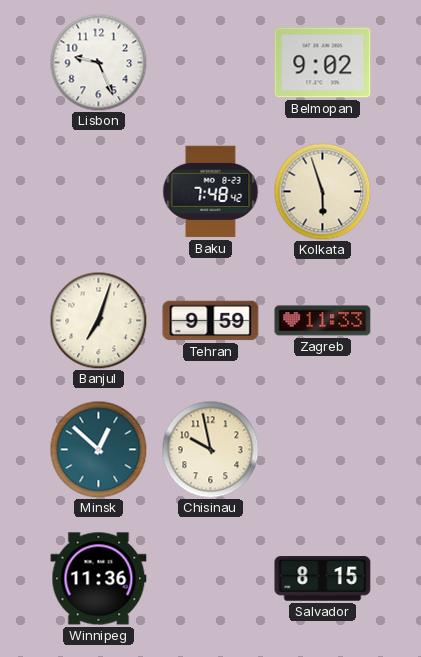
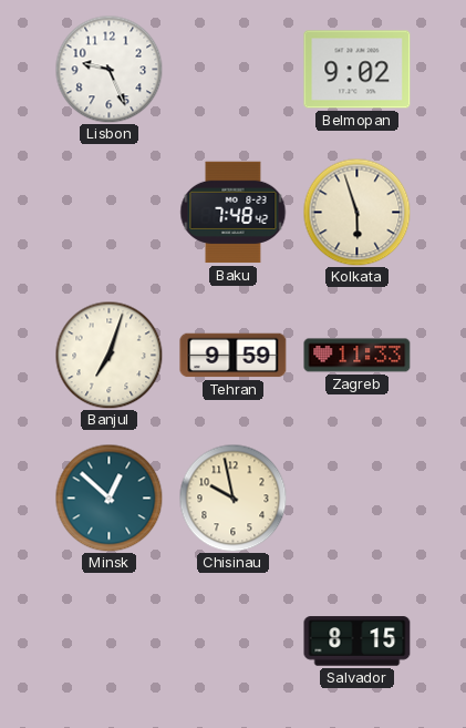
Winnipeg: 11:36 -> none
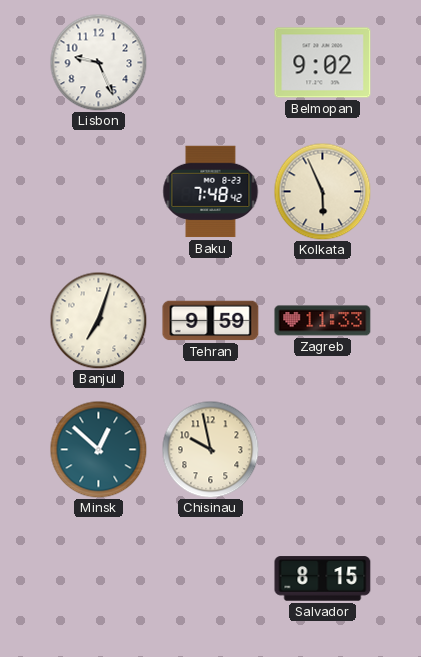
Kolkata: 5:57 -> 5:56
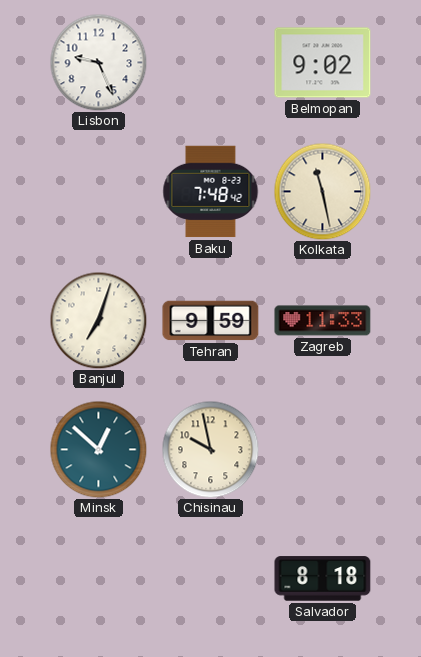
Kolkata: 5:56 -> 11:28
Salvador: 8:15 -> 8:18
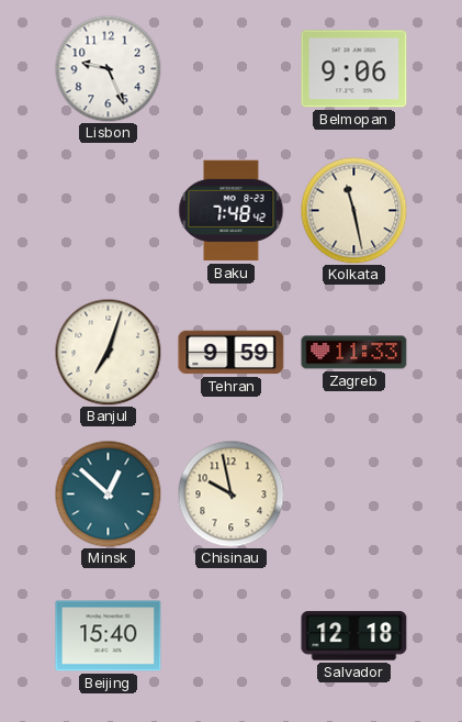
Belmopan: 9:02 -> 9:06
Beijing: none -> 15:40
Salvador: 8:18 -> 12:18
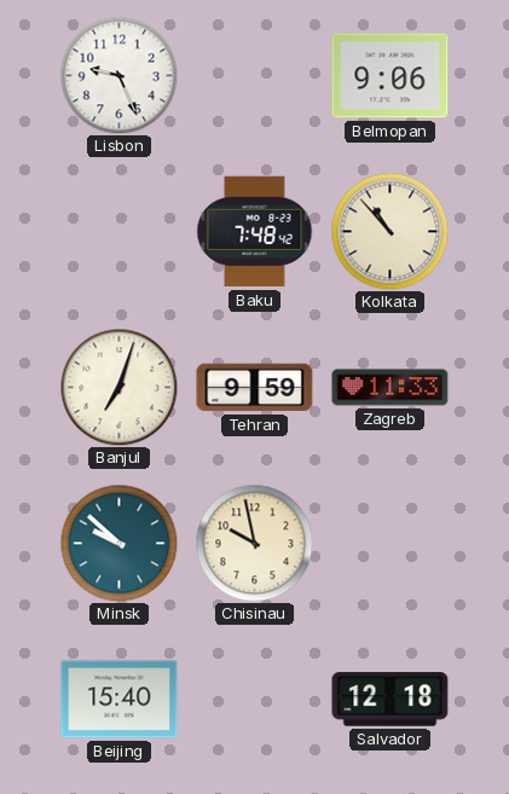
Kolkata: 11:28 -> 10:53
Minsk: 12:52 -> 9:52
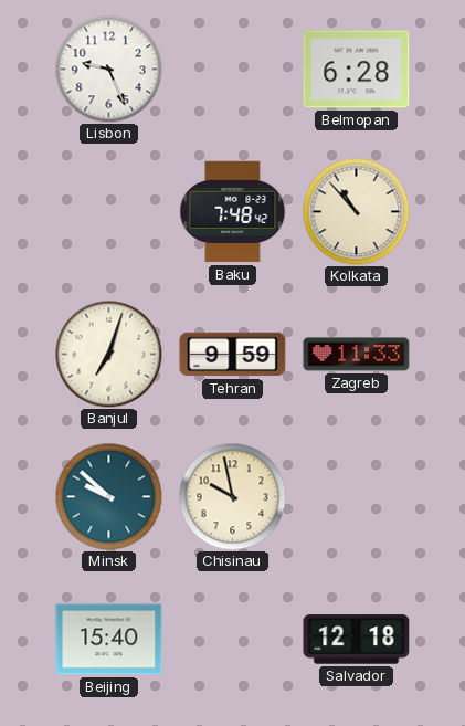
Belmopan: 9:06 -> 6:28
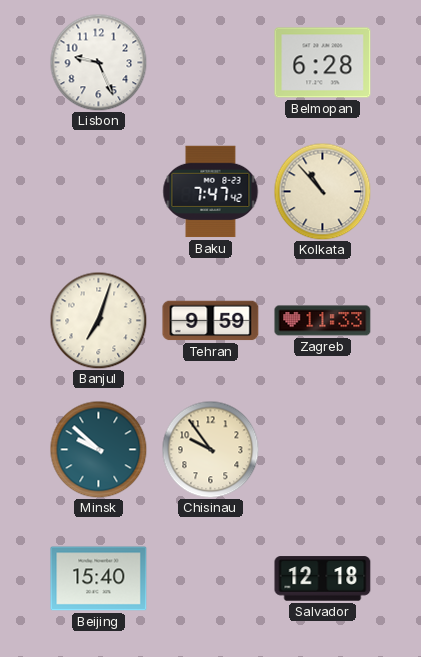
Baku: 7:48 -> 7:47
Chisinau: 9:58 -> 9:54
